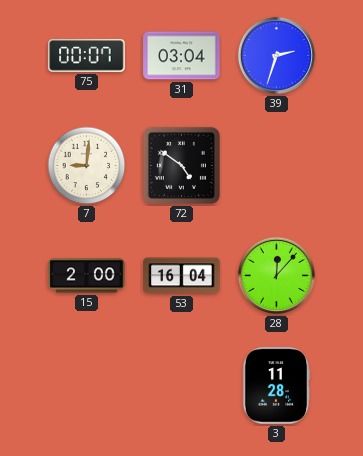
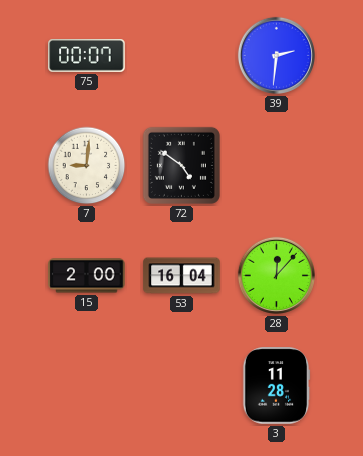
31: 03:04 -> none
39: 2:33 -> 2:31
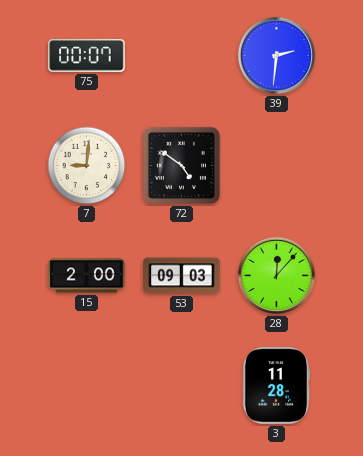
53: 16:04 -> 09:03
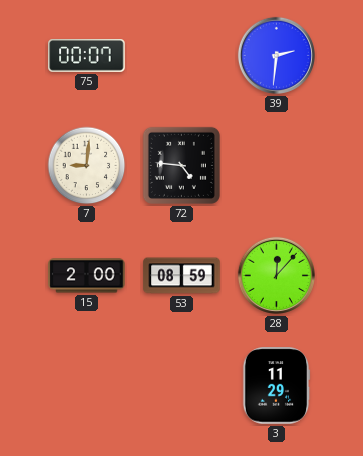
72: 4:51 -> 4:46
53: 09:03 -> 08:59
3: 11:28 -> 11:29
